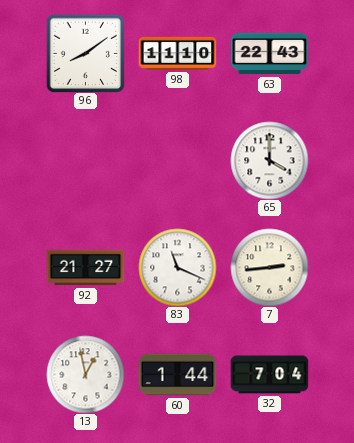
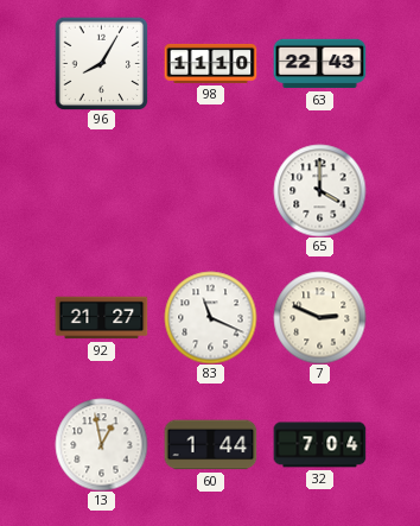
96: 8:09 -> 8:05
7: 2:44 -> 2:49
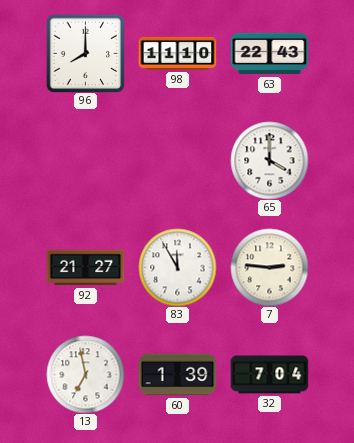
96: 8:05 -> 8:00
83: 11:19 -> 11:55
7: 2:49 -> 2:46
13: 12:58 -> 6:58
60: 1:44 -> 1:39
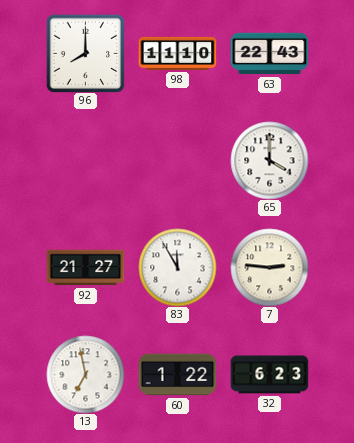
60: 1:39 -> 1:22
32: 7:04 -> 6:23
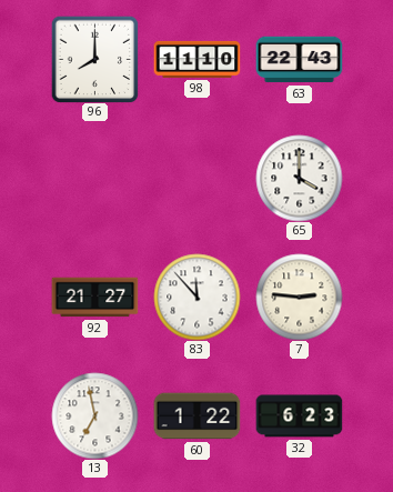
83: 11:55 -> 11:53
